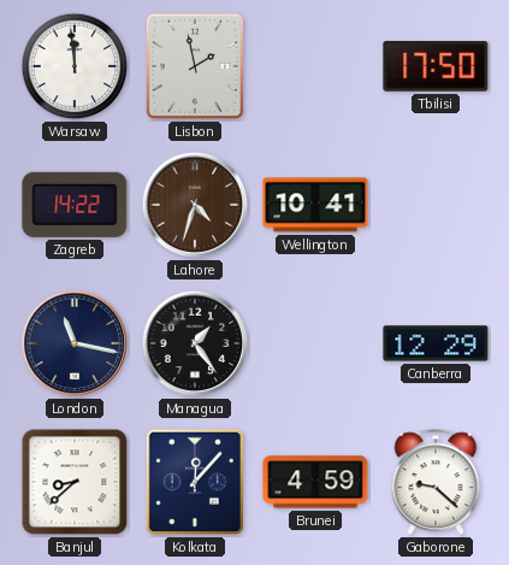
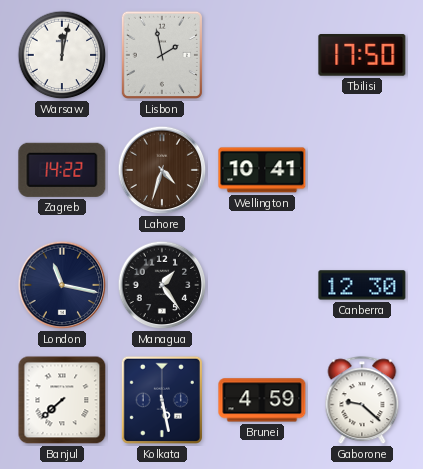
Warsaw: 11:59 -> 12:02
Canberra: 12:29 -> 12:30
Banjul: 8:38 -> 7:38
Kolkata: 12:07 -> 5:28
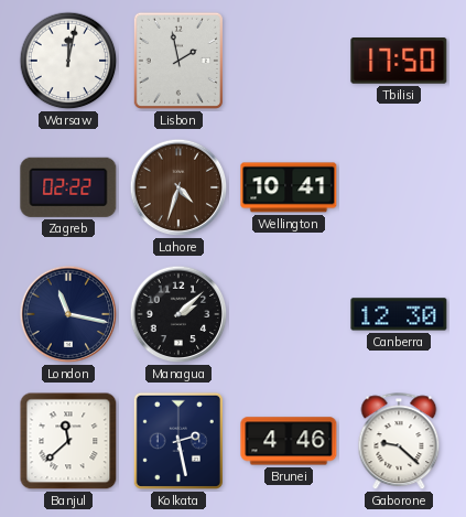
Zagreb: 14:22 -> 02:22
Managua: 1:24 -> 2:08
Banjul: 7:38 -> 11:38
Kolkata: 5:28 -> 2:28
Brunei: 4:59 -> 4:46
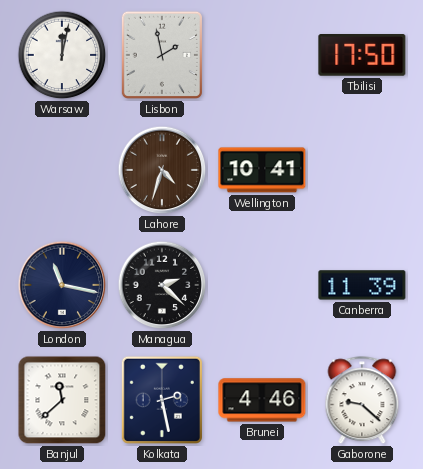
Zagreb: 02:22 -> none
Managua: 2:08 -> 2:22
Canberra: 12:30 -> 11:39
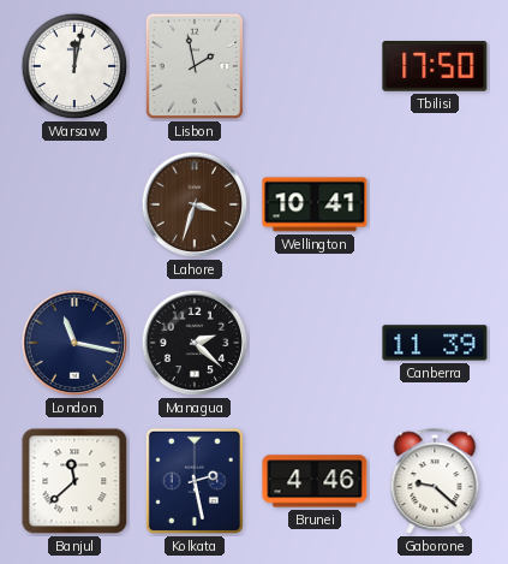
Lahore: 4:33 -> 3:33
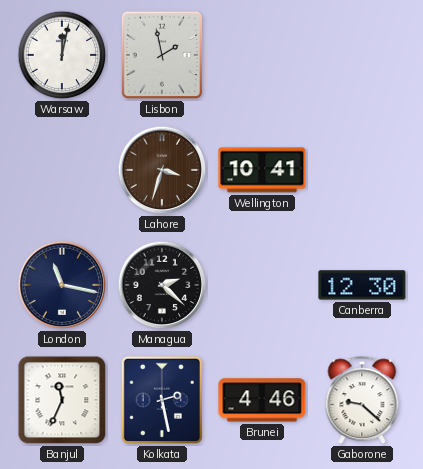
Tbilisi: 17:50 -> none
Canberra: 11:39 -> 12:30
Banjul: 11:38 -> 11:34
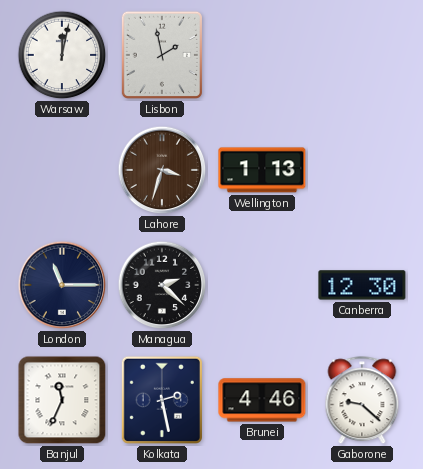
Wellington: 10:41 -> 1:13
London: 11:17 -> 11:15
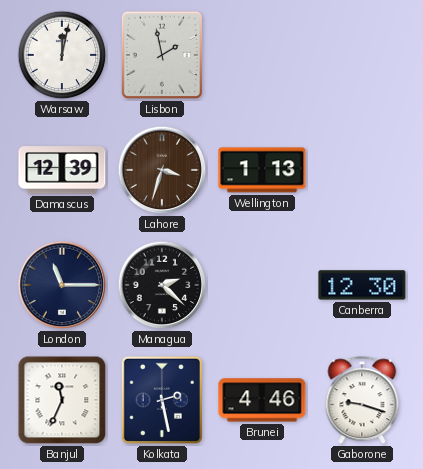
Damascus: none -> 12:39
Gaborone: 9:22 -> 9:18
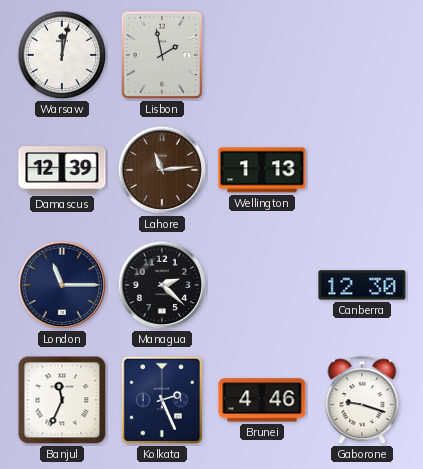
Lahore: 3:33 -> 11:14
Kolkata: 2:28 -> 2:26
